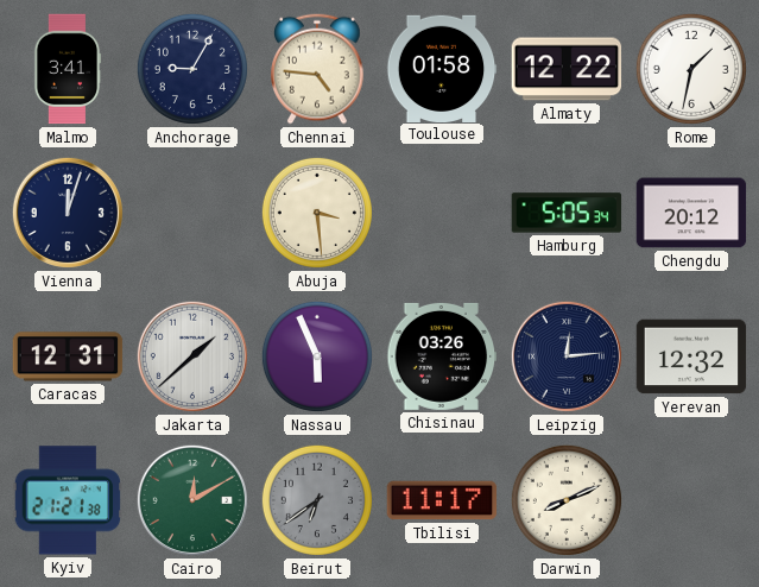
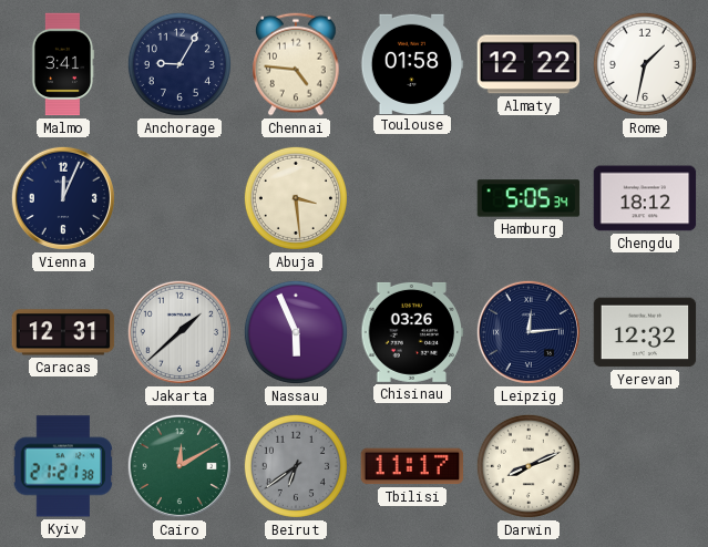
Vienna: 12:03 -> 12:04
Chengdu: 20:12 -> 18:12
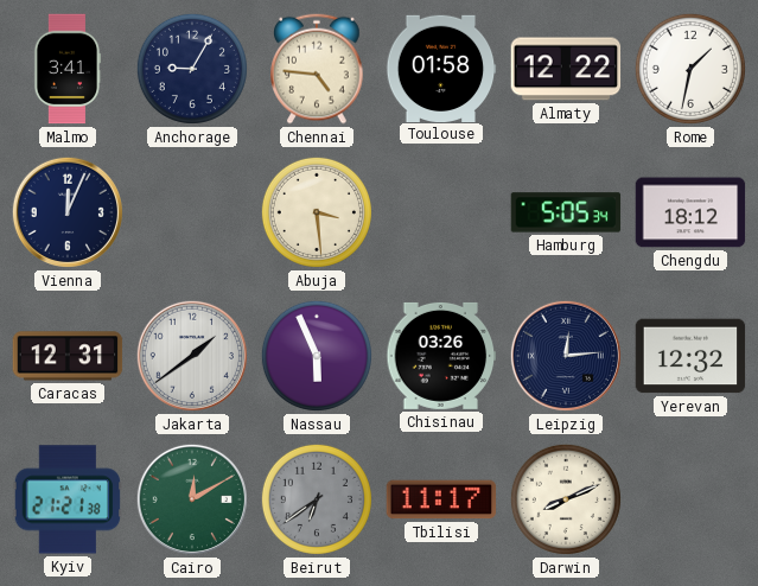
Jakarta: 1:38 -> 1:39
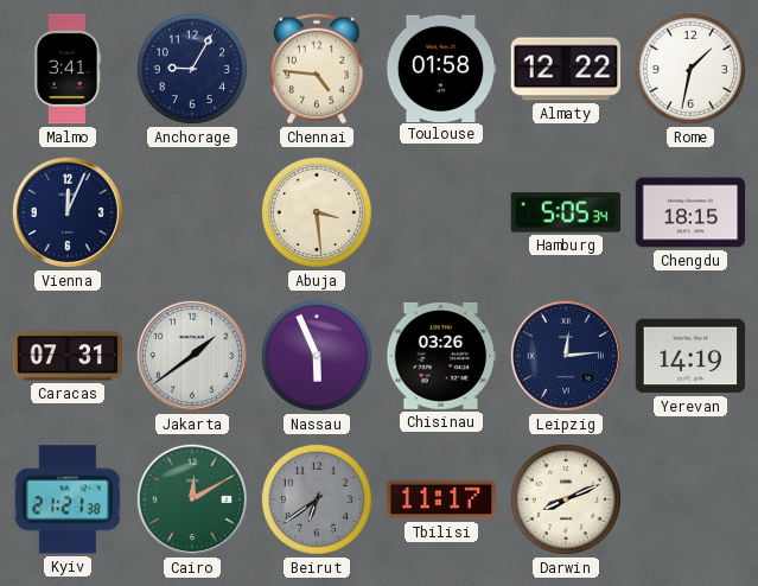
Chengdu: 18:12 -> 18:15
Caracas: 12:31 -> 07:31
Yerevan: 12:32 -> 14:19
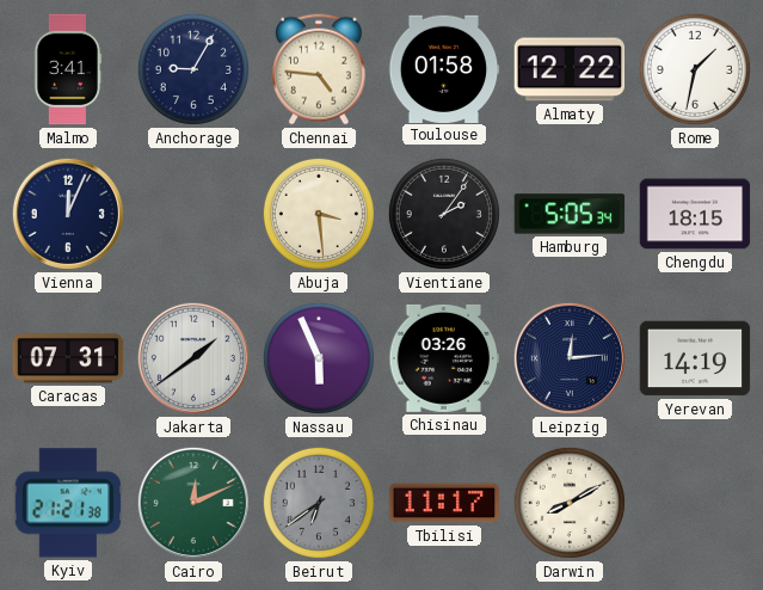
Vientiane: none -> 2:06
Cairo: 12:10 -> 12:11
Darwin: 8:11 -> 8:10
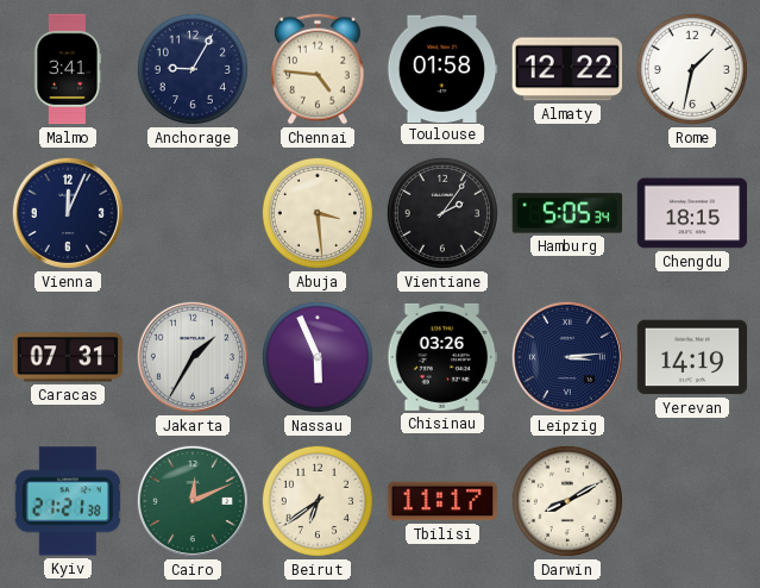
Jakarta: 1:39 -> 1:35
Leipzig: 12:14 -> 3:14
Beirut dial: grey -> cream
